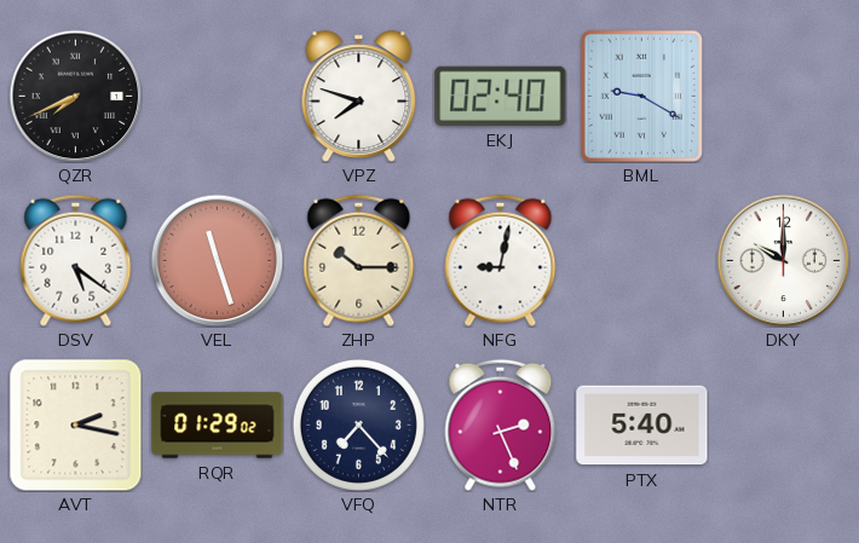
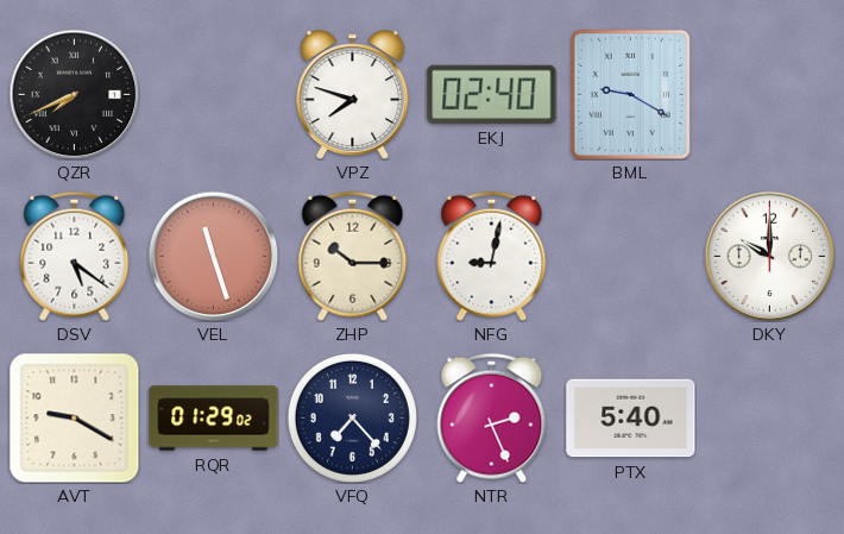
AVT: 2:17 -> 9:20
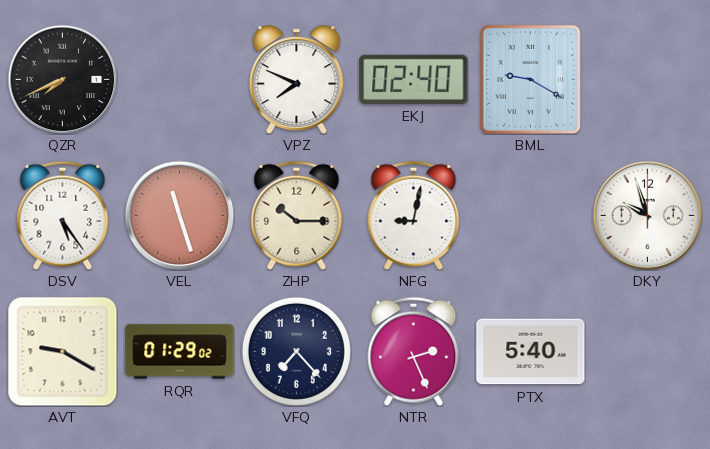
VPZ: 7:48 -> 7:49
DSV: 5:21 -> 5:24
DKY: 10:00 -> 9:57
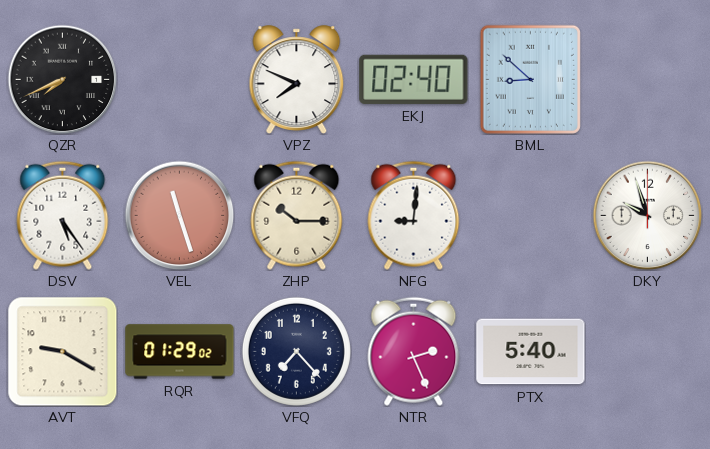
BML: 9:20 -> 8:52
NFG: 9:02 -> 9:01
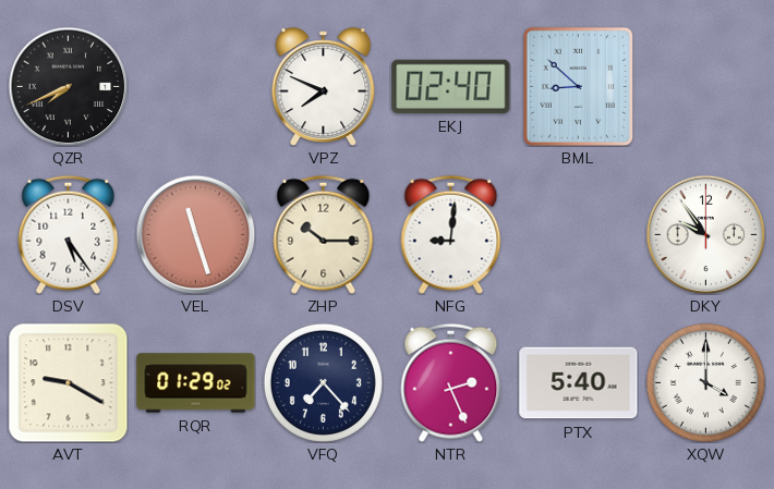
DKY: 9:57 -> 9:54
XQW: none -> 4:00
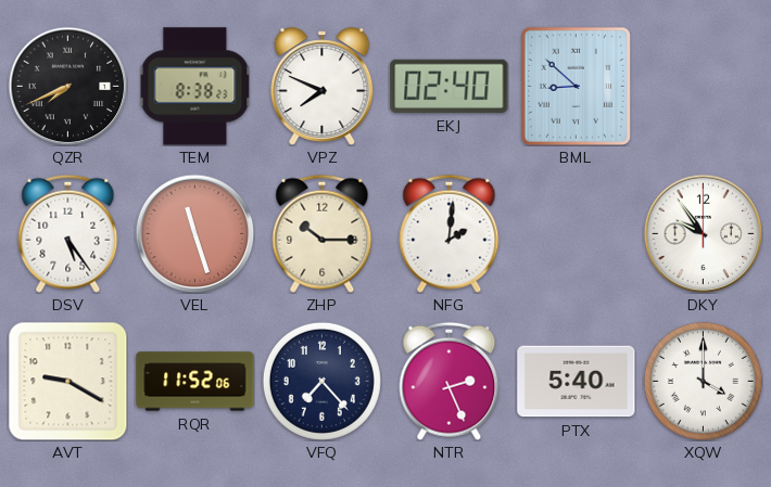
TEM: none -> 8:38
NFG: 9:01 -> 2:01
RQR: 01:29 -> 11:52
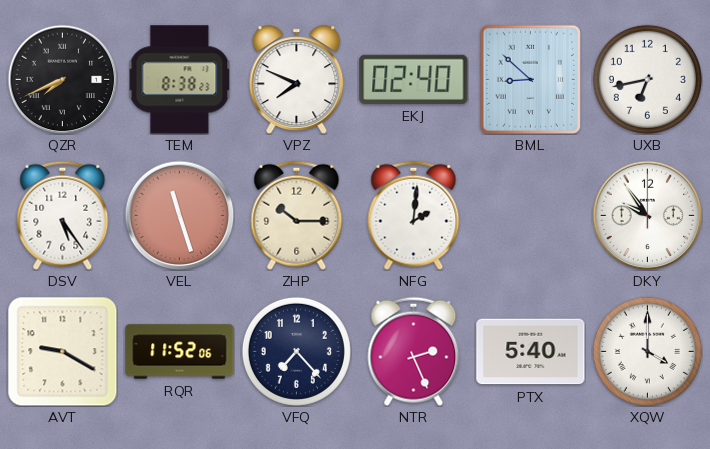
UXB: none -> 6:43
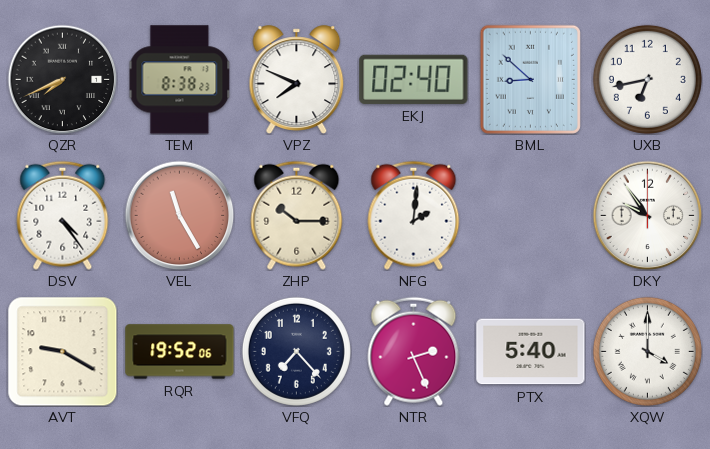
DSV: 5:24 -> 4:24
VEL: 11:27 -> 11:25
RQR: 11:52 -> 19:52
